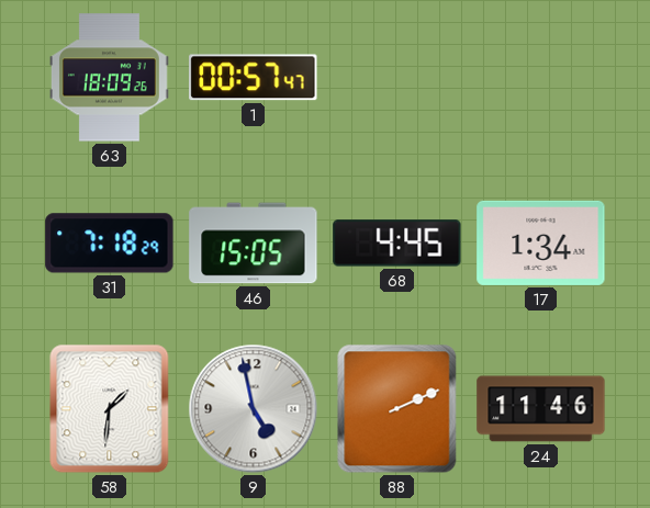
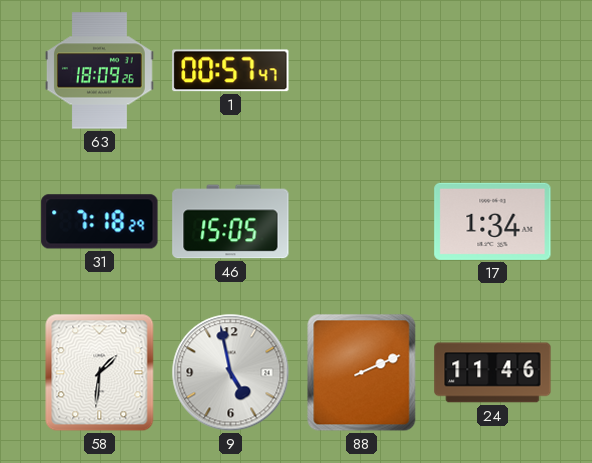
68: 4:45 -> none
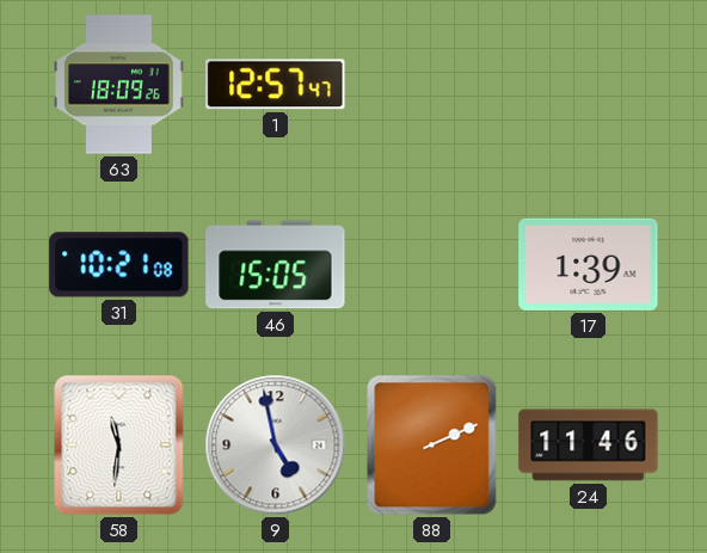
1: 00:57 -> 12:57
31: 7:18 -> 10:21
17: 1:34 -> 1:39
58: 1:31 -> 11:31
